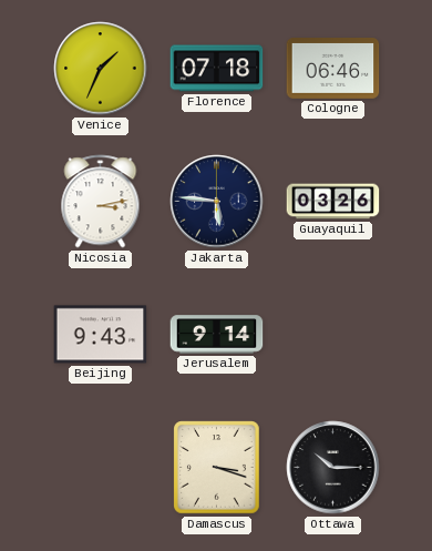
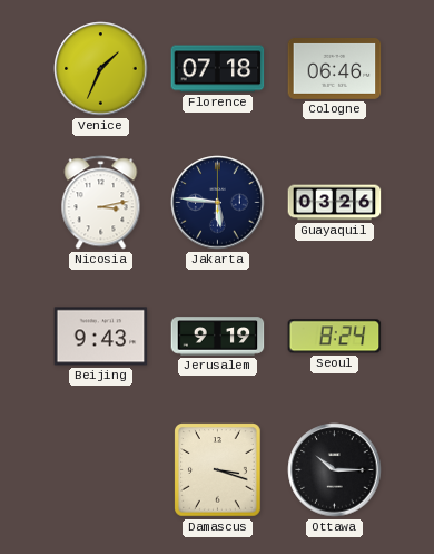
Jerusalem: 9:14 -> 9:19
Seoul: none -> 8:24
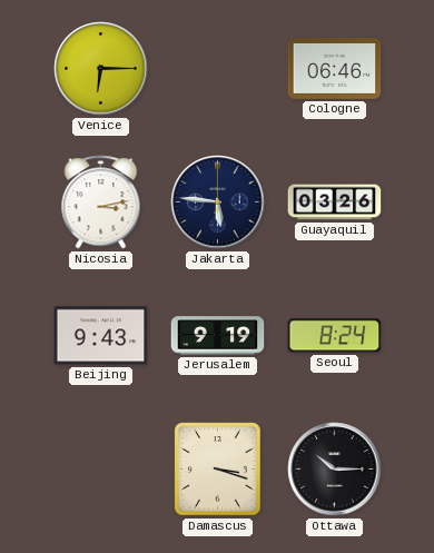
Venice: 1:34 -> 6:15
Florence: 07:18 -> none
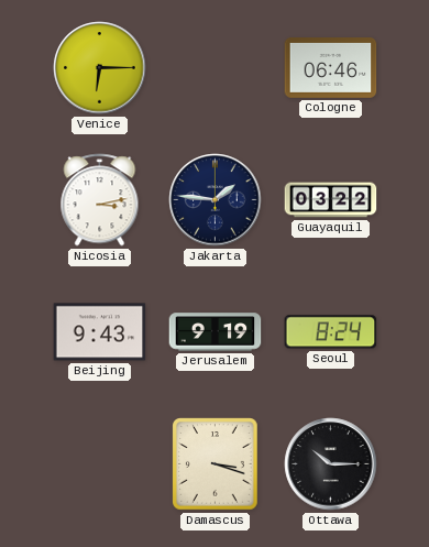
Jakarta: 5:46 -> 1:46
Guayaquil: 03:26 -> 03:22
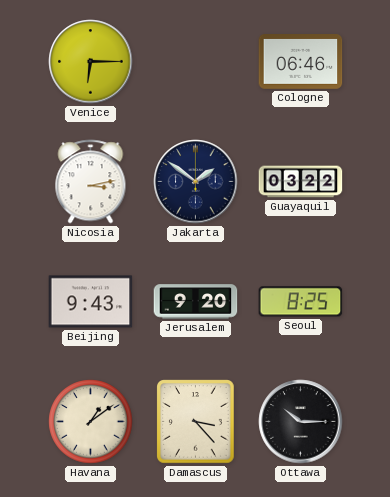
Jakarta: 1:46 -> 1:51
Jerusalem: 9:19 -> 9:20
Seoul: 8:24 -> 8:25
Havana: none -> 1:09
Damascus: 3:18 -> 3:23
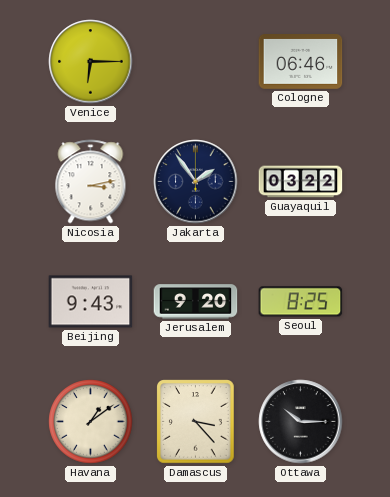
Jakarta: 1:51 -> 1:54
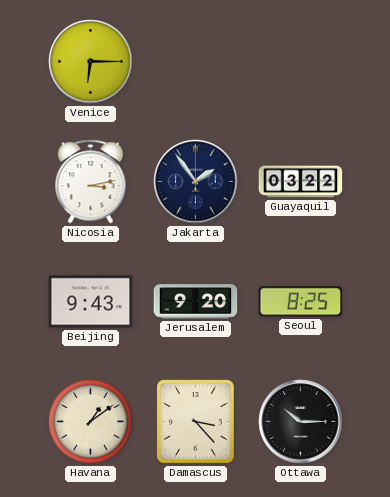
Cologne: 06:46 -> none
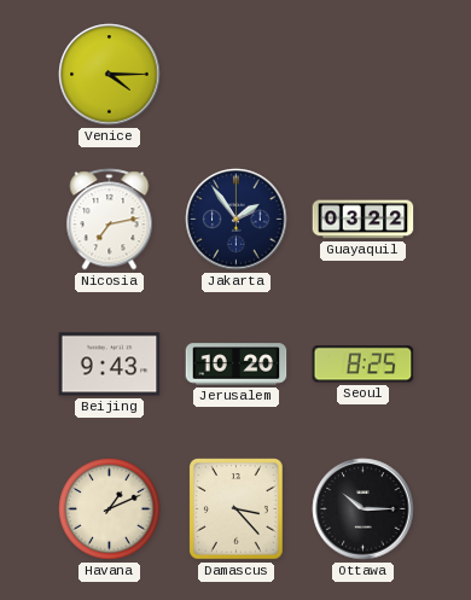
Venice: 6:15 -> 4:15
Nicosia: 3:13 -> 7:13
Jerusalem: 9:20 -> 10:20
Havana: 1:09 -> 1:11
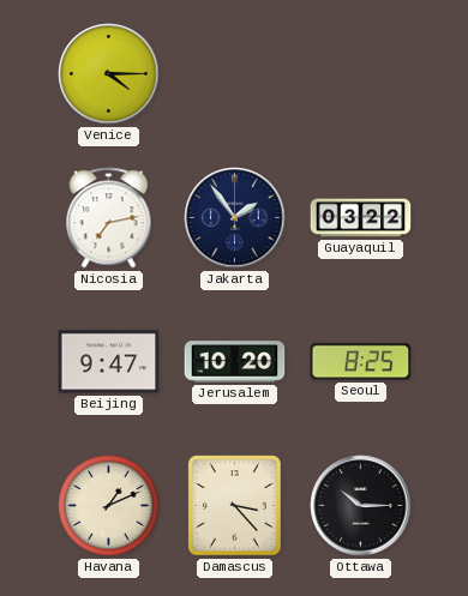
Beijing: 9:43 -> 9:47
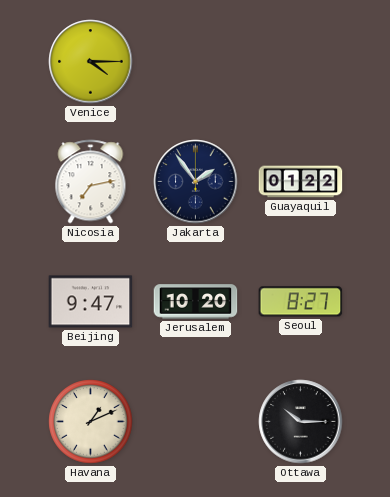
Guayaquil: 03:22 -> 01:22
Seoul: 8:25 -> 8:27
Damascus: 3:23 -> none
